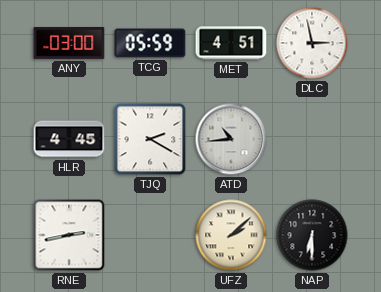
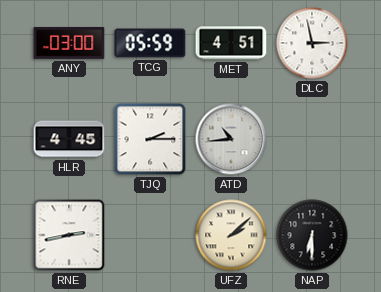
TJQ: 2:20 -> 2:15
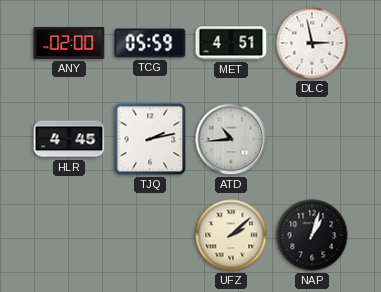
ANY: 03:00 -> 02:00
TJQ: 2:15 -> 2:13
RNE: 2:43 -> none
NAP: 6:30 -> 1:03
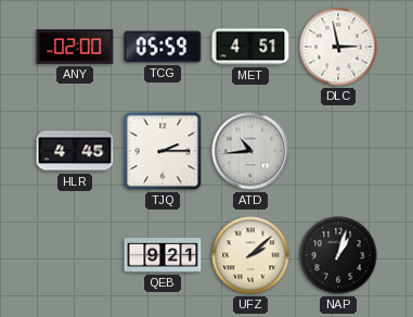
TJQ: 2:13 -> 2:15
QEB: none -> 9:21
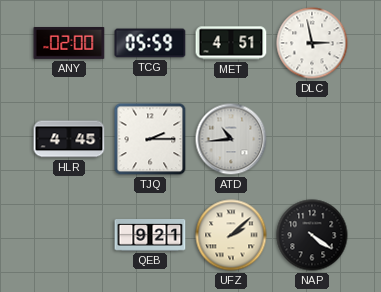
NAP: 1:03 -> 4:21
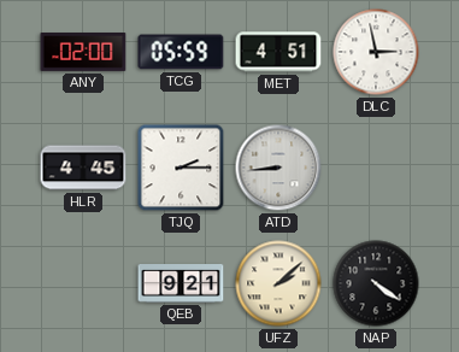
ATD: 10:44 -> 8:44
